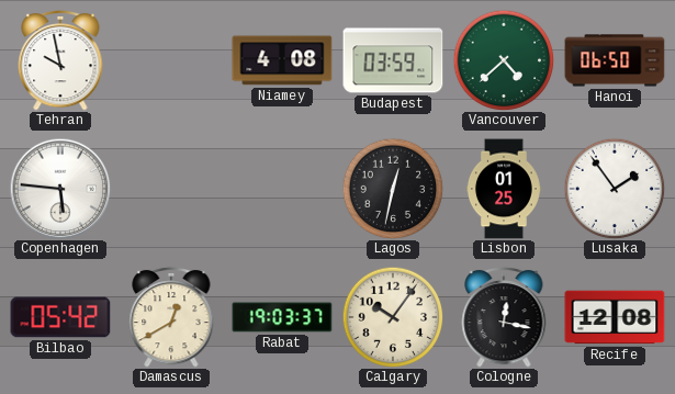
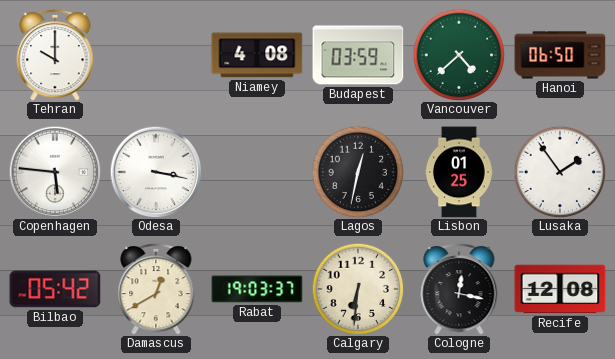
Tehran: 9:58 -> 10:00
Odesa: none -> 3:17
Calgary: 10:06 -> 6:31
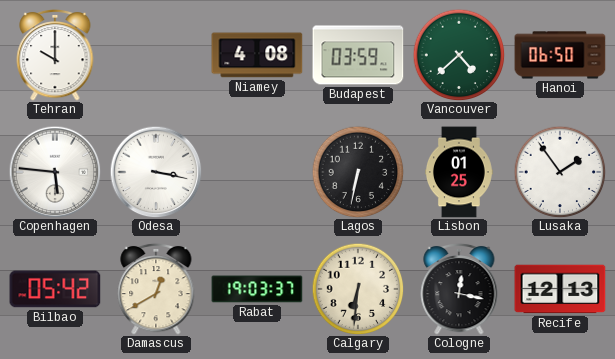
Lagos: 12:32 -> 6:32
Recife: 12:08 -> 12:13
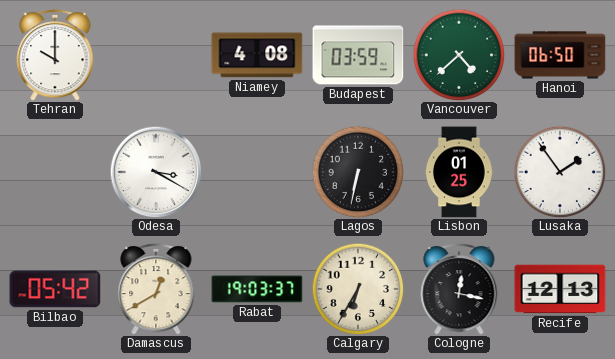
Copenhagen: 5:46 -> none
Odesa: 3:17 -> 3:20
Calgary: 6:31 -> 6:35
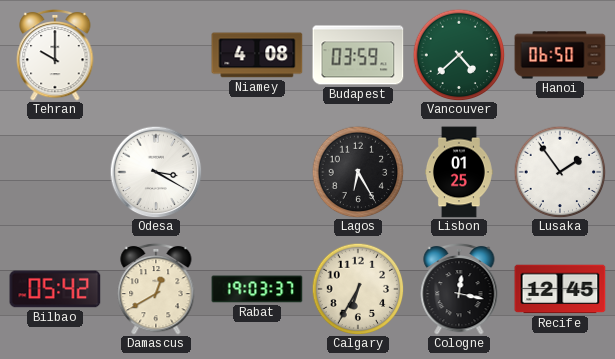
Lagos: 6:32 -> 6:25
Recife: 12:13 -> 12:45
